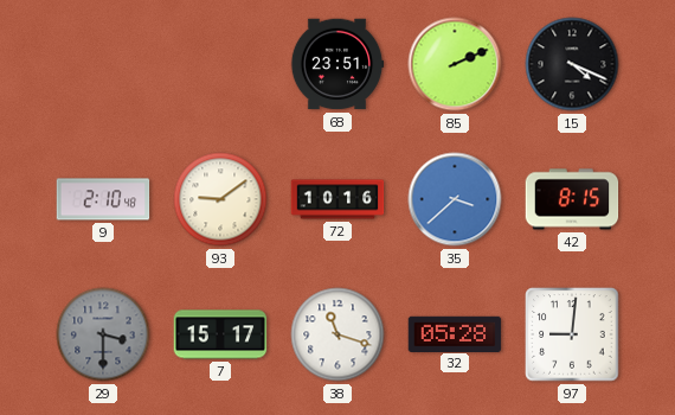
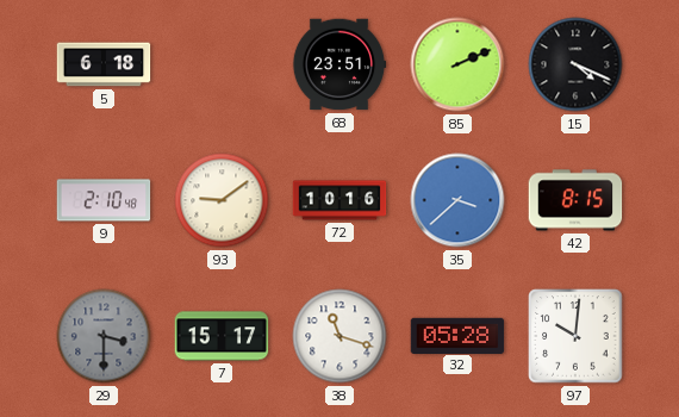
5: none -> 6:18
97: 9:01 -> 10:01
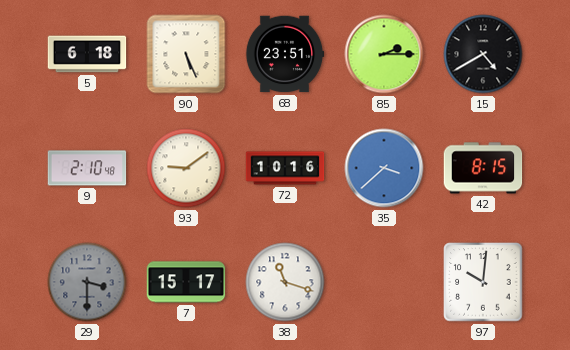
90: none -> 5:26
85: 2:11 -> 2:15
15: 4:19 -> 4:40
32: 05:28 -> none
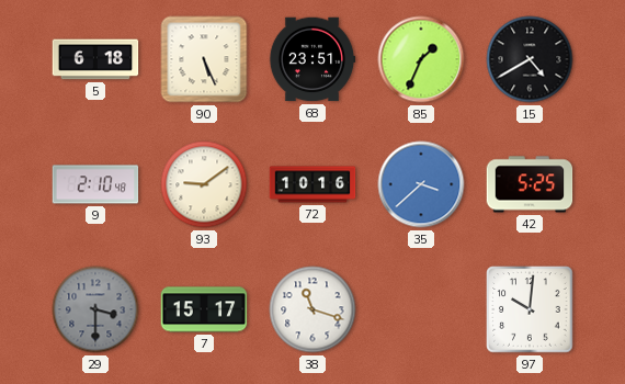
85: 2:15 -> 1:34
42: 8:15 -> 5:25
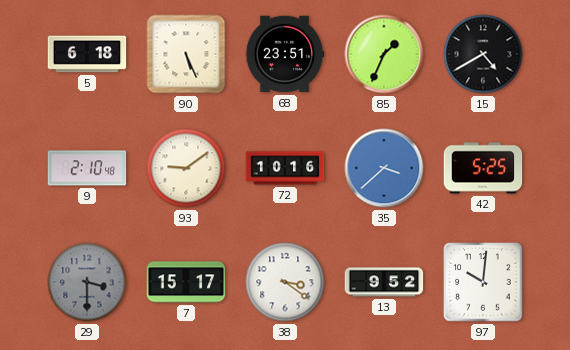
38: 11:18 -> 3:21
13: none -> 9:52
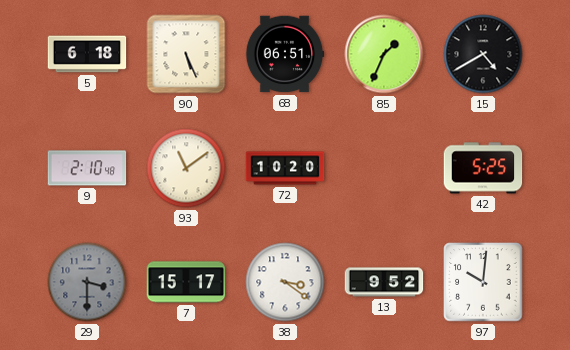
68: 23:51 -> 06:51
93: 9:09 -> 11:09
72: 10:16 -> 10:20
35: 3:38 -> none
